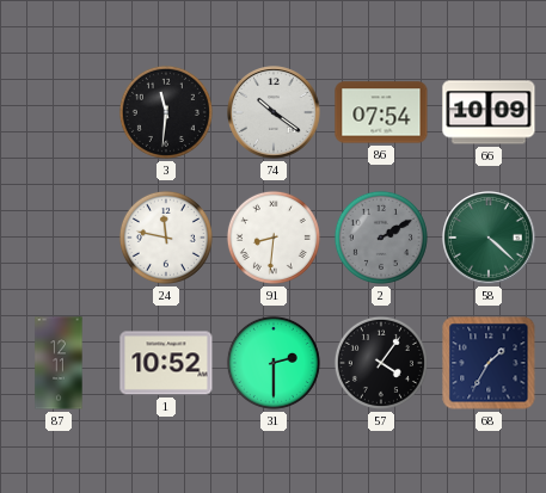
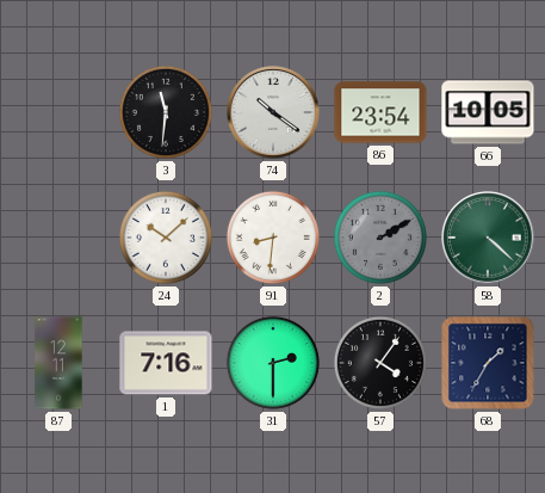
86: 07:54 -> 23:54
66: 10:09 -> 10:05
24: 11:47 -> 10:08
1: 10:52 -> 7:16
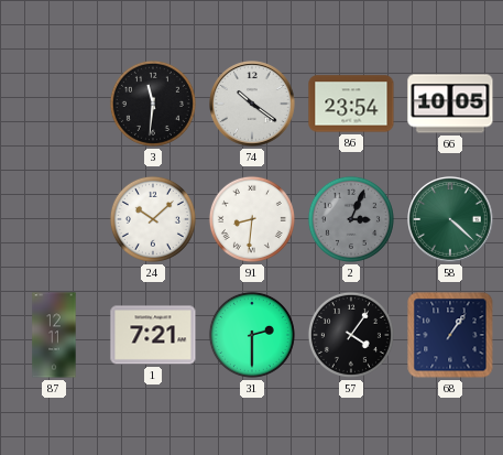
2: 2:10 -> 3:04
1: 7:16 -> 7:21
68: 1:35 -> 1:06
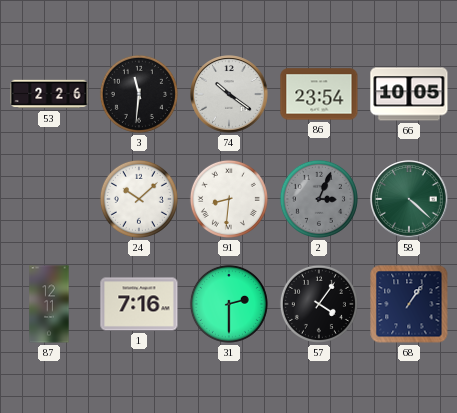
53: none -> 2:26
1: 7:21 -> 7:16
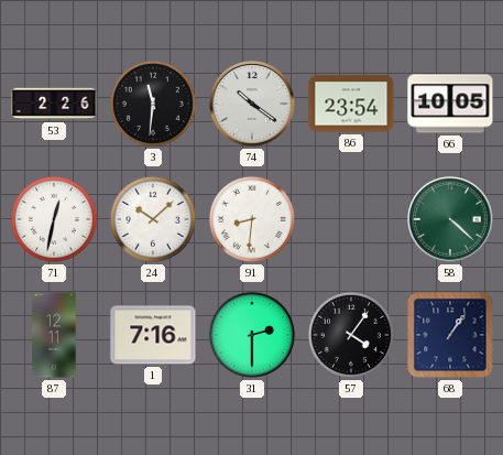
71: none -> 12:32
2: 3:04 -> none
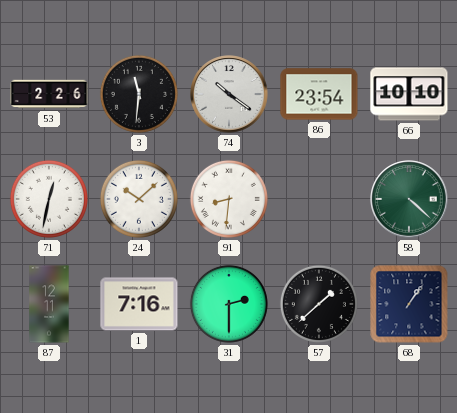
66: 10:05 -> 10:10
57: 4:06 -> 1:38
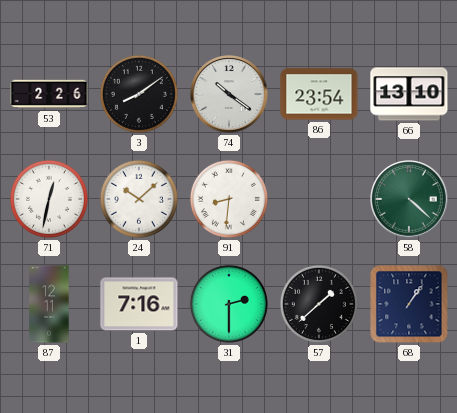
3: 11:31 -> 8:09
66: 10:10 -> 13:10
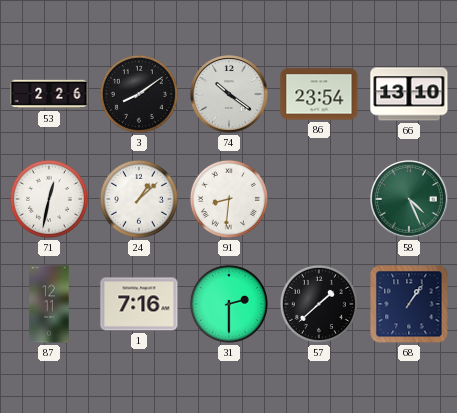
24: 10:08 -> 1:08
58: 4:22 -> 4:26
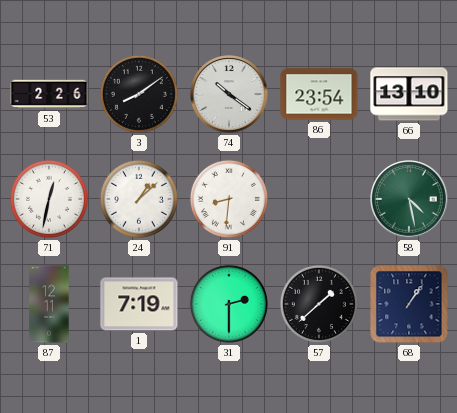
58: 4:26 -> 4:28
1: 7:16 -> 7:19
